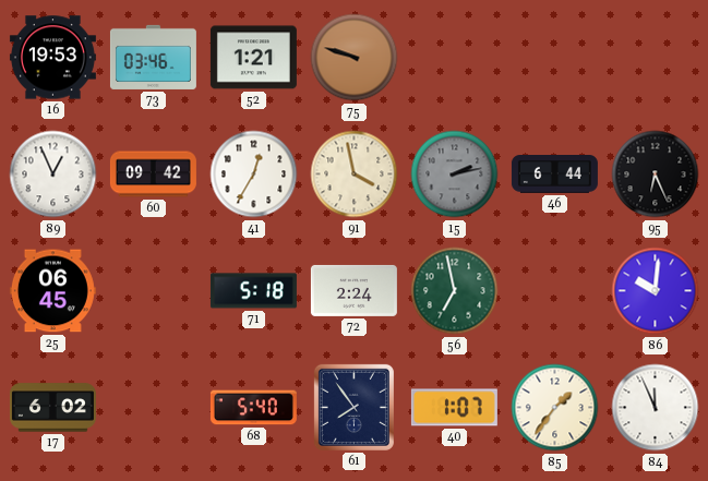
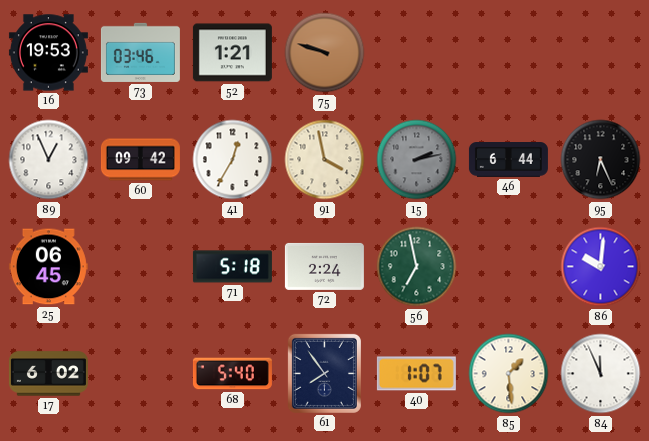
85: 1:36 -> 1:29
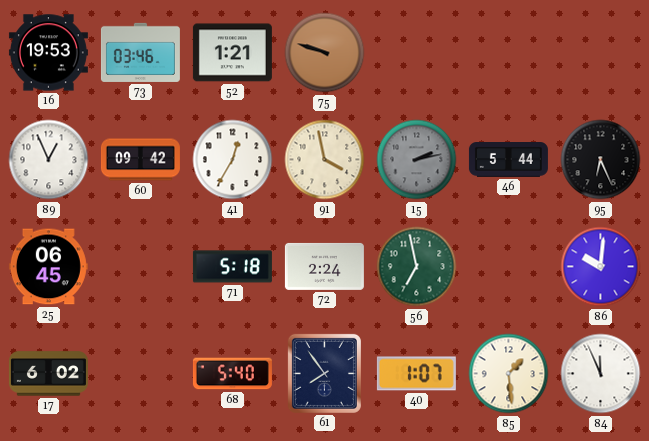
46: 6:44 -> 5:44
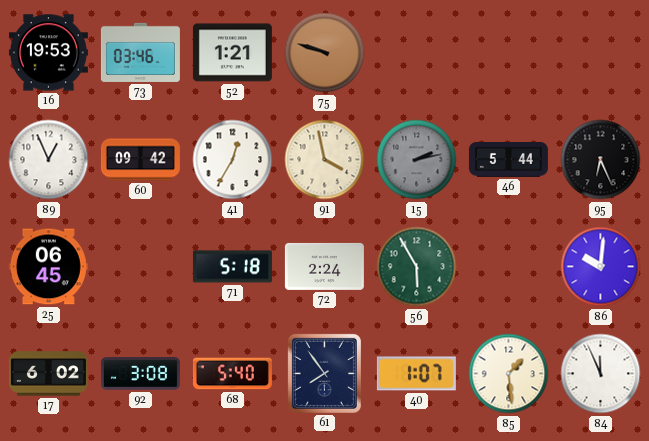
56: 6:58 -> 5:55
92: none -> 3:08
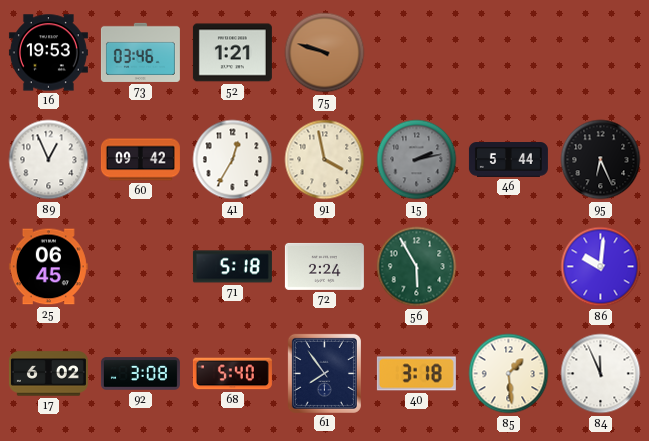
40: 1:07 -> 3:18
